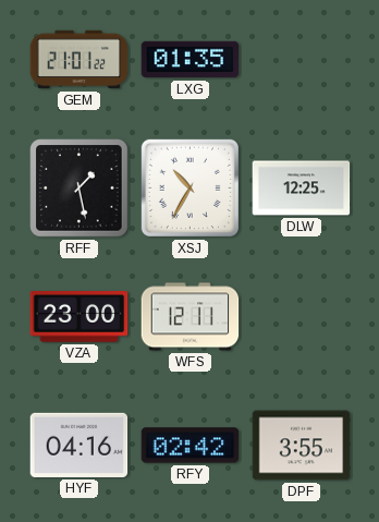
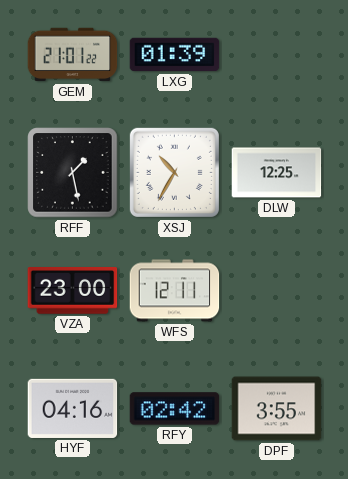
LXG: 01:35 -> 01:39
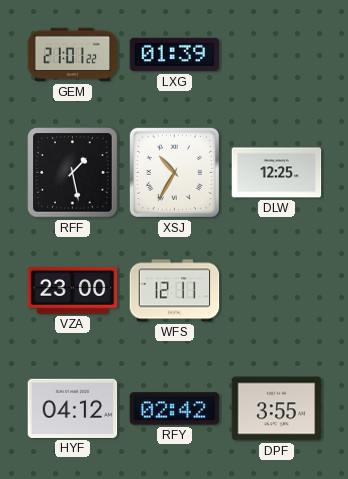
HYF: 04:16 -> 04:12
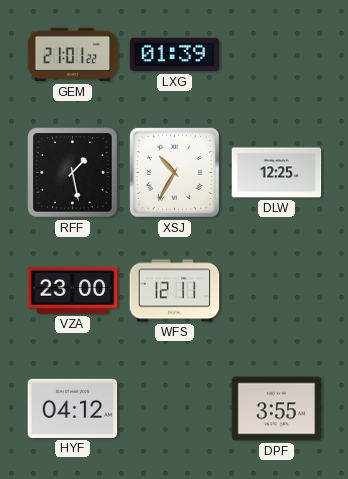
RFY: 02:42 -> none
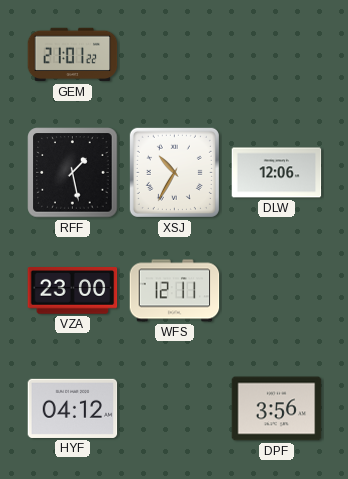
LXG: 01:39 -> none
DLW: 12:25 -> 12:06
DPF: 3:55 -> 3:56
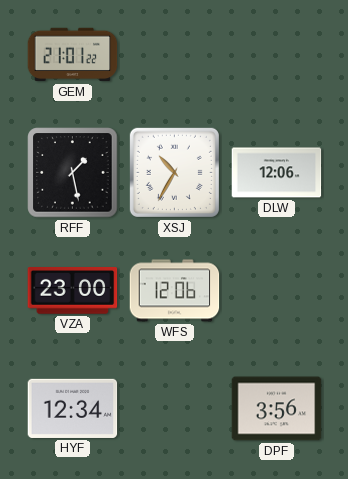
WFS: 12:11 -> 12:06
HYF: 04:12 -> 12:34
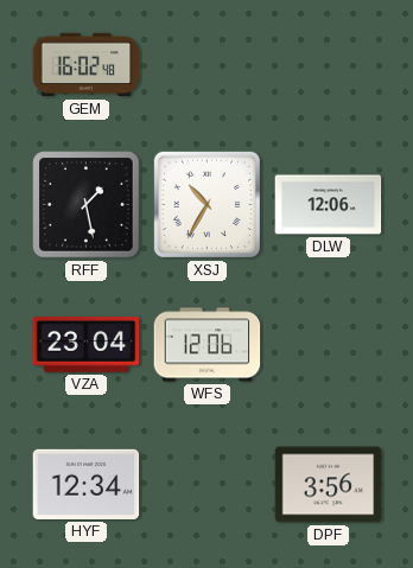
GEM: 21:01 -> 16:02
VZA: 23:00 -> 23:04
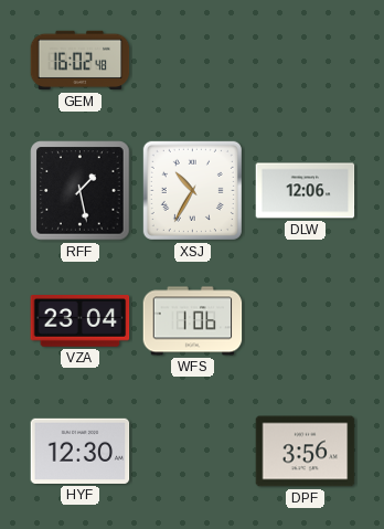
WFS: 12:06 -> 1:06
HYF: 12:34 -> 12:30
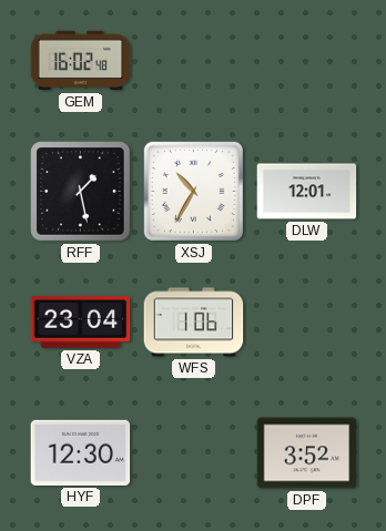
DLW: 12:06 -> 12:01
DPF: 3:56 -> 3:52
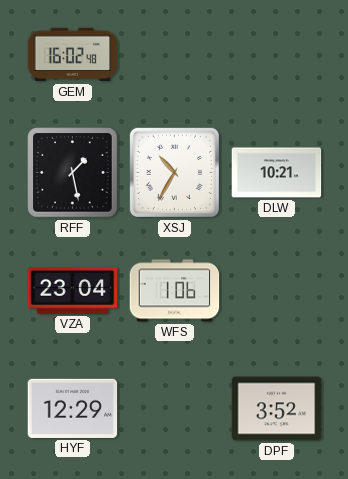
DLW: 12:01 -> 10:21
HYF: 12:30 -> 12:29
